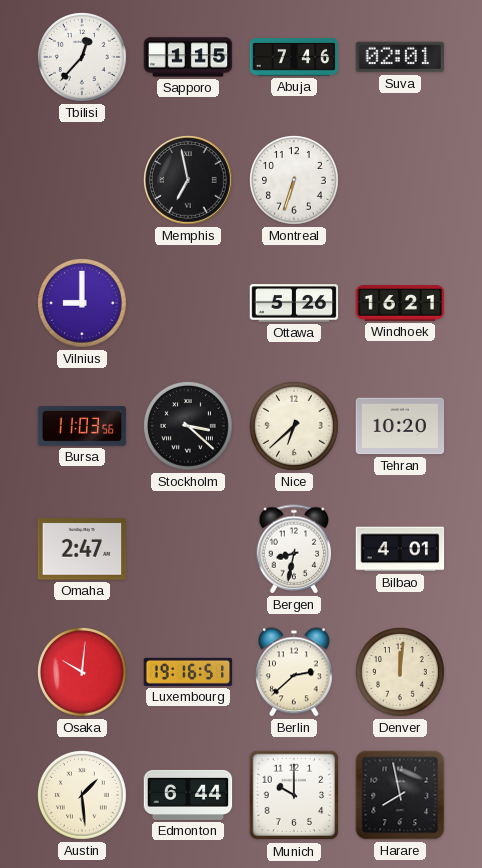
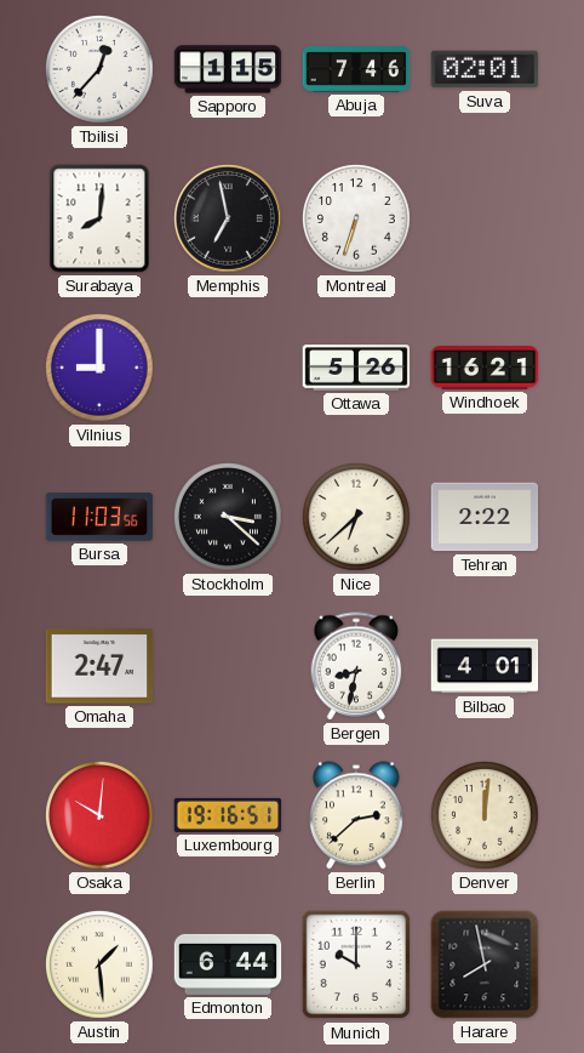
Surabaya: none -> 8:01
Tehran: 10:20 -> 2:22
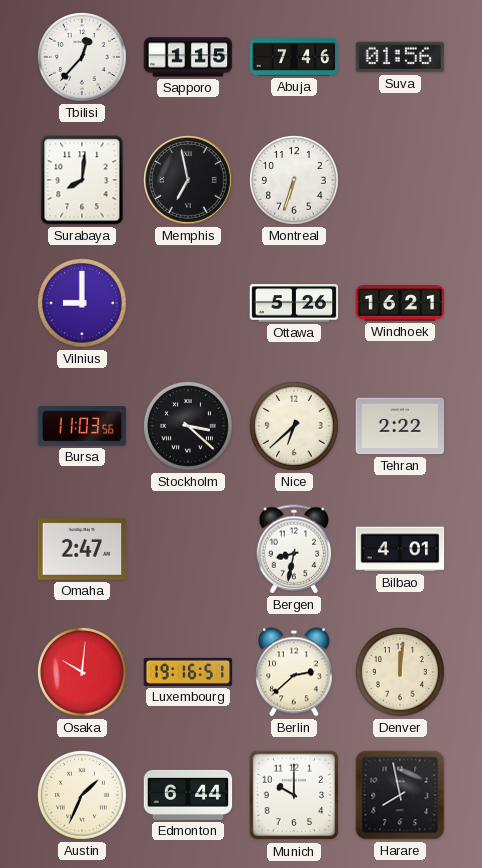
Suva: 02:01 -> 01:56
Austin: 1:29 -> 1:34
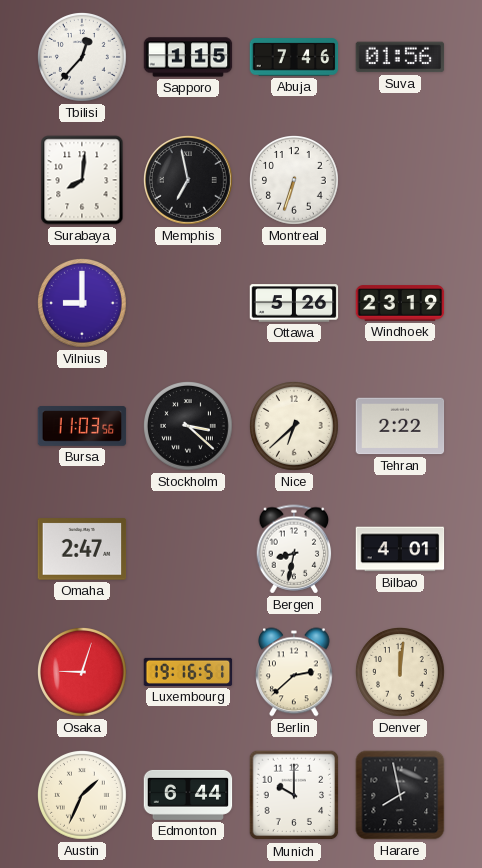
Windhoek: 16:21 -> 23:19
Osaka: 10:01 -> 9:03
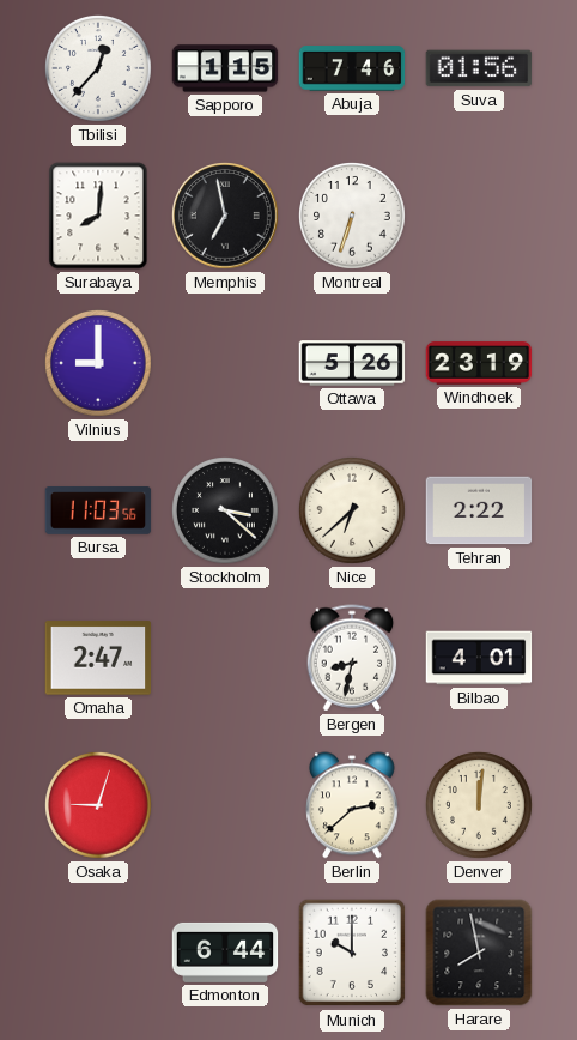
Luxembourg: 19:16 -> none
Austin: 1:34 -> none
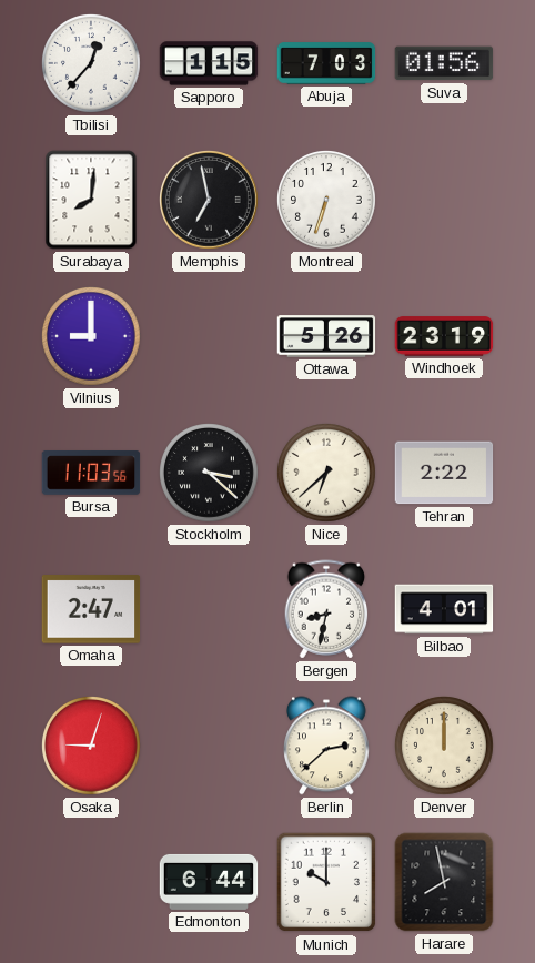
Abuja: 7:46 -> 7:03
Denver: 12:01 -> 12:00
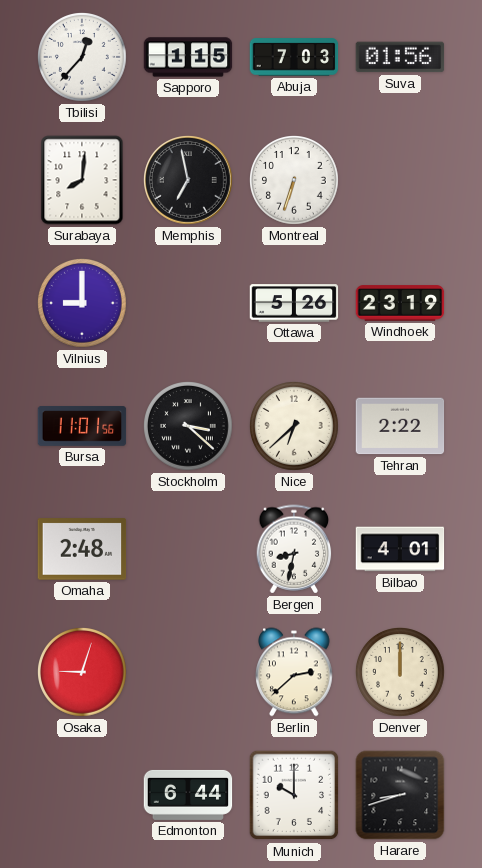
Bursa: 11:03 -> 11:01
Omaha: 2:47 -> 2:48
Harare: 7:58 -> 8:42
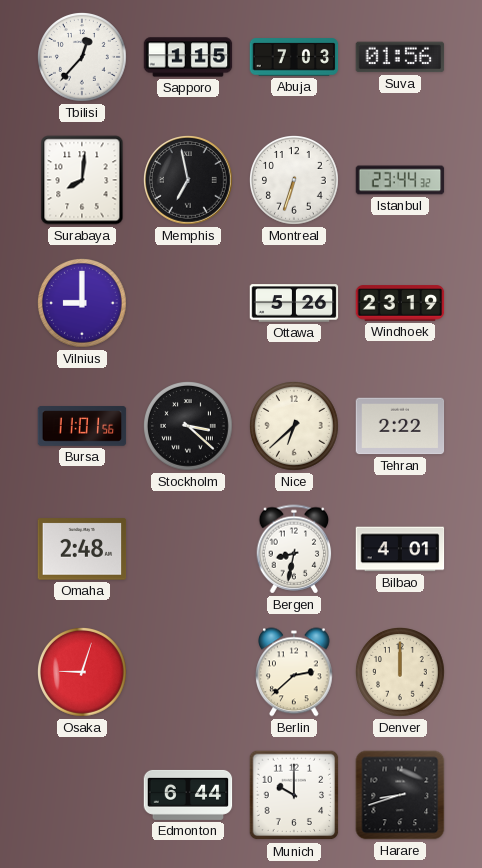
Istanbul: none -> 23:44
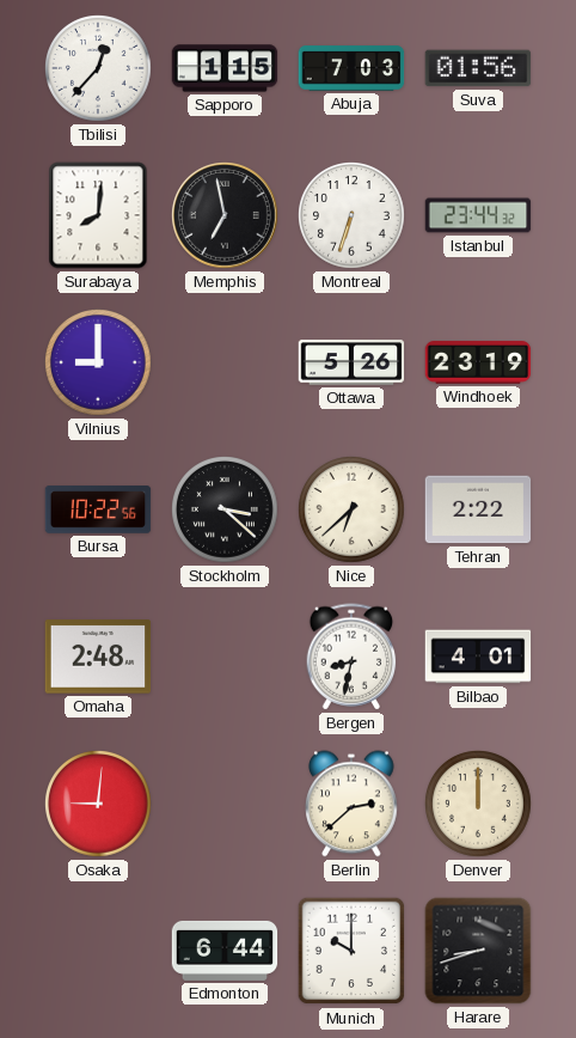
Bursa: 11:01 -> 10:22
Osaka: 9:03 -> 9:01
